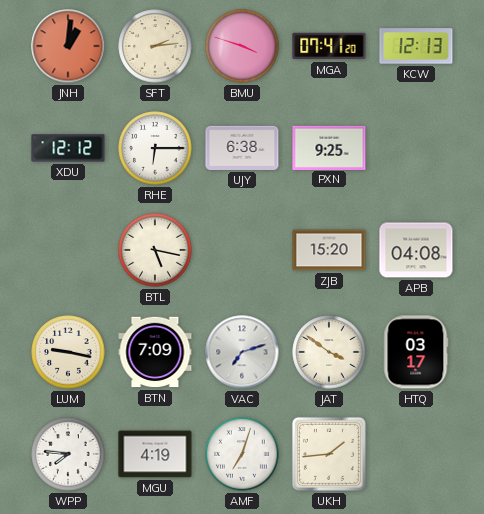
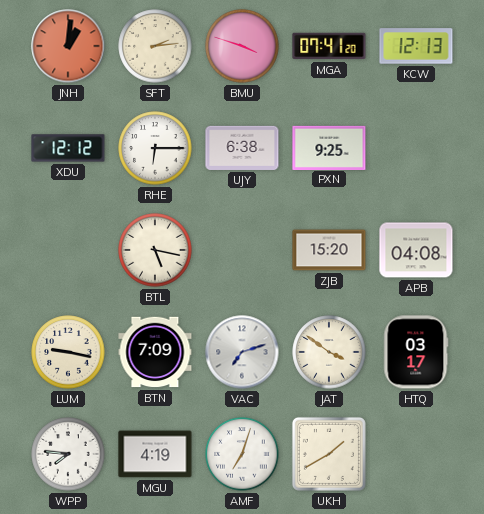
UKH: 1:44 -> 1:40
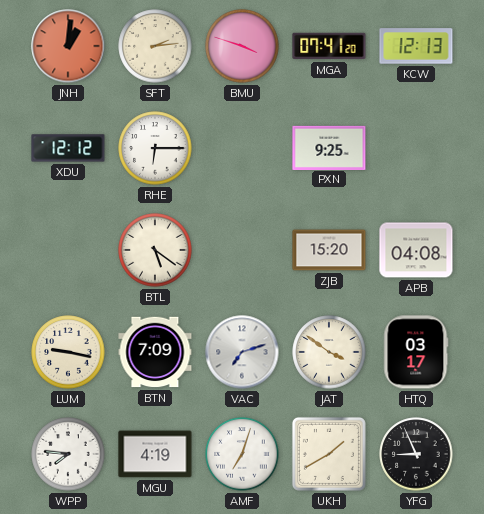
UJY: 6:38 -> none
BTL: 5:17 -> 5:21
YFG: none -> 8:56
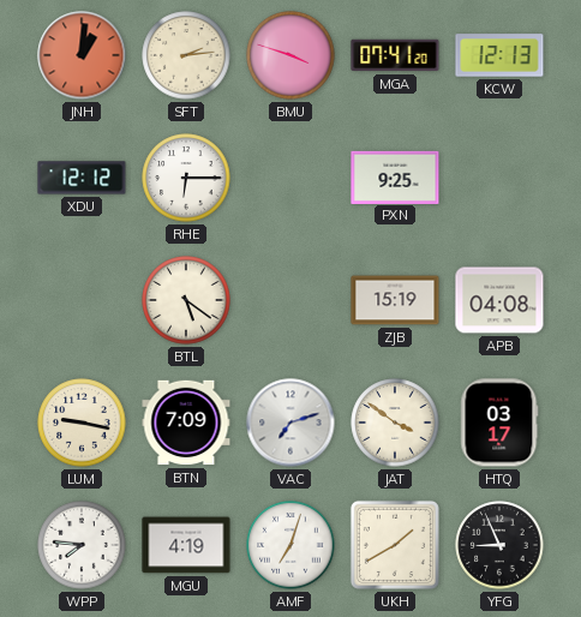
ZJB: 15:20 -> 15:19
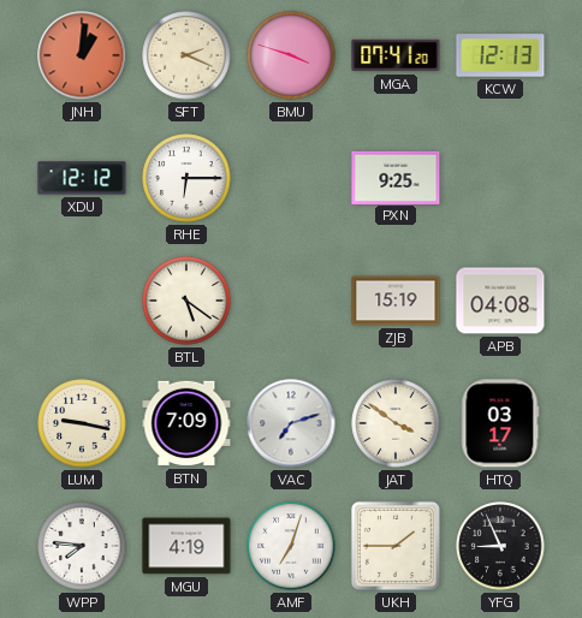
SFT: 2:14 -> 2:19
UKH: 1:40 -> 1:45
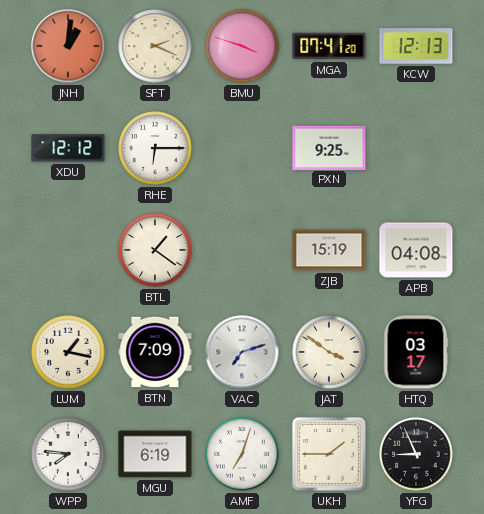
BTL: 5:21 -> 1:21
LUM: 9:17 -> 1:17
MGU: 4:19 -> 6:19
